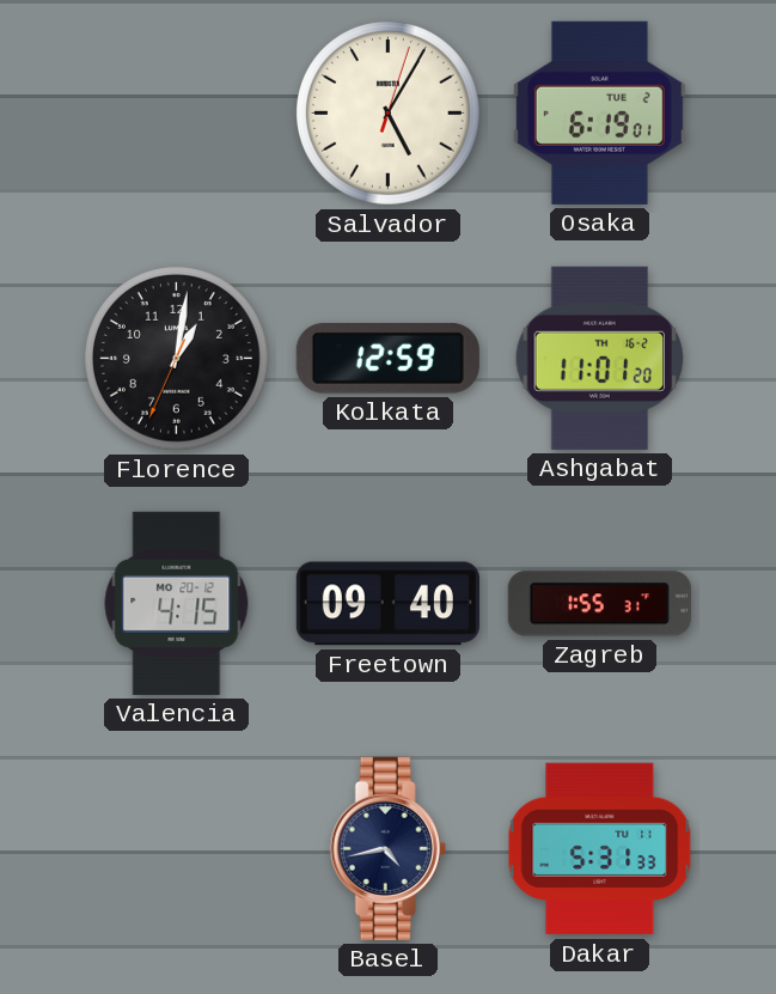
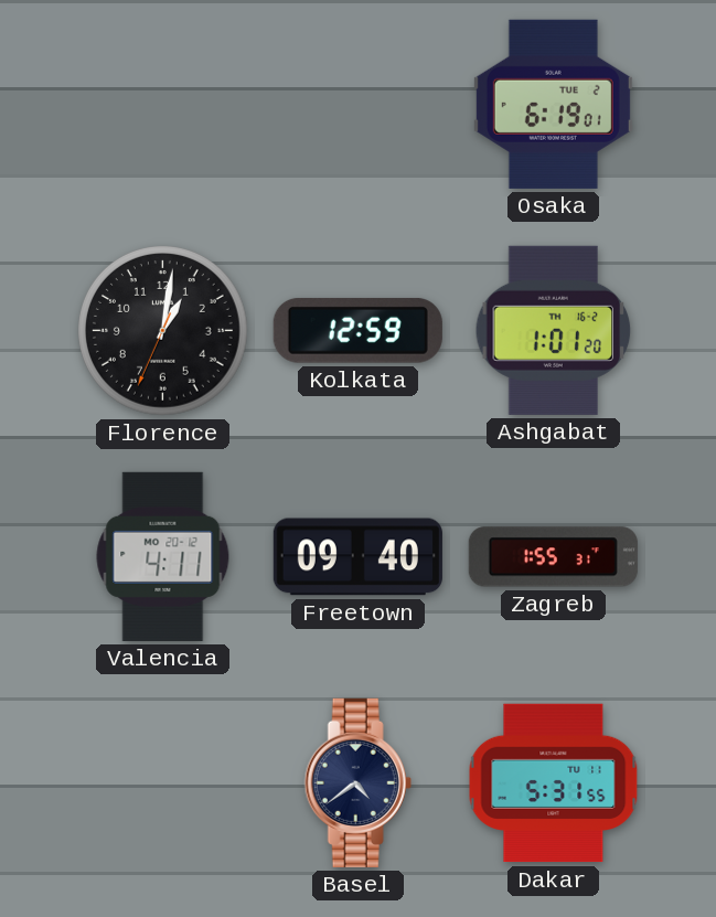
Salvador: 5:05 -> none
Ashgabat: 11:01 -> 1:01
Valencia: 4:15 -> 4:11
Basel: 4:43 -> 4:39
Dakar: 5:31:33 -> 5:31:55
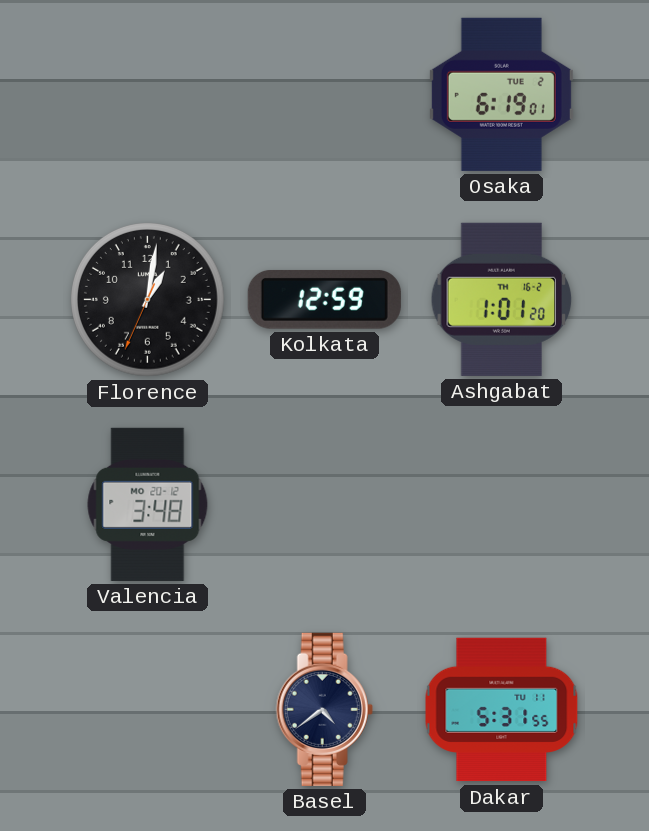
Valencia: 4:11 -> 3:48
Freetown: 09:40 -> none
Zagreb: 1:55 -> none
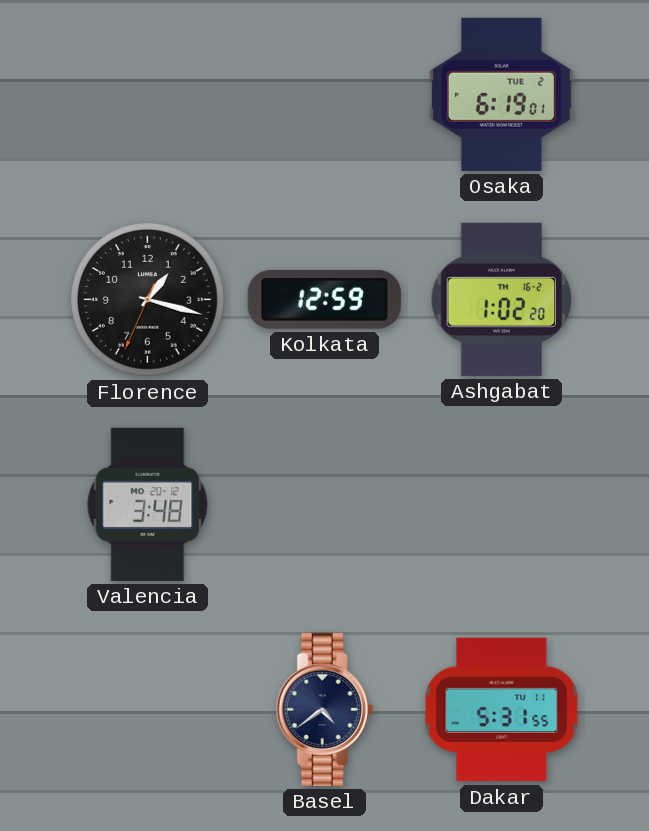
Florence: 1:01 -> 1:17
Ashgabat: 1:01 -> 1:02
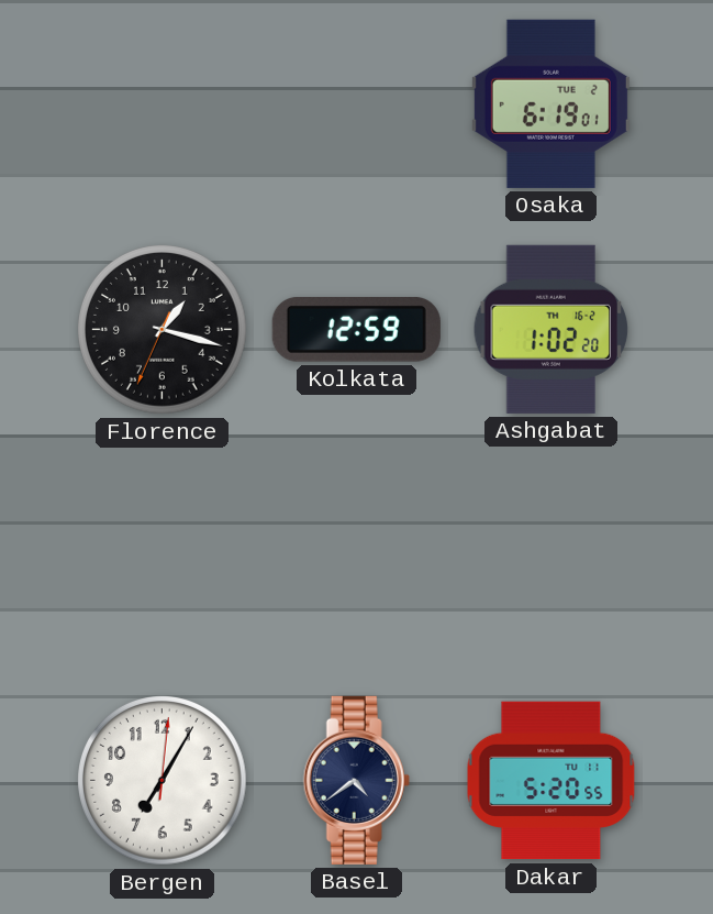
Valencia: 3:48 -> none
Bergen: none -> 7:05
Dakar: 5:31 -> 5:20
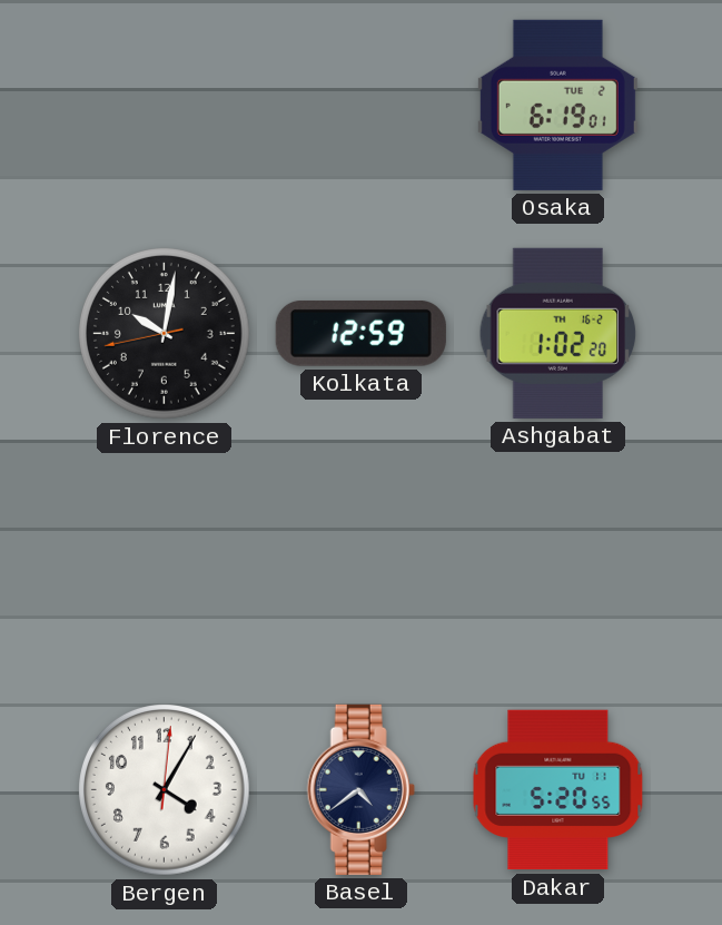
Florence: 1:17 -> 10:01
Bergen: 7:05 -> 4:05
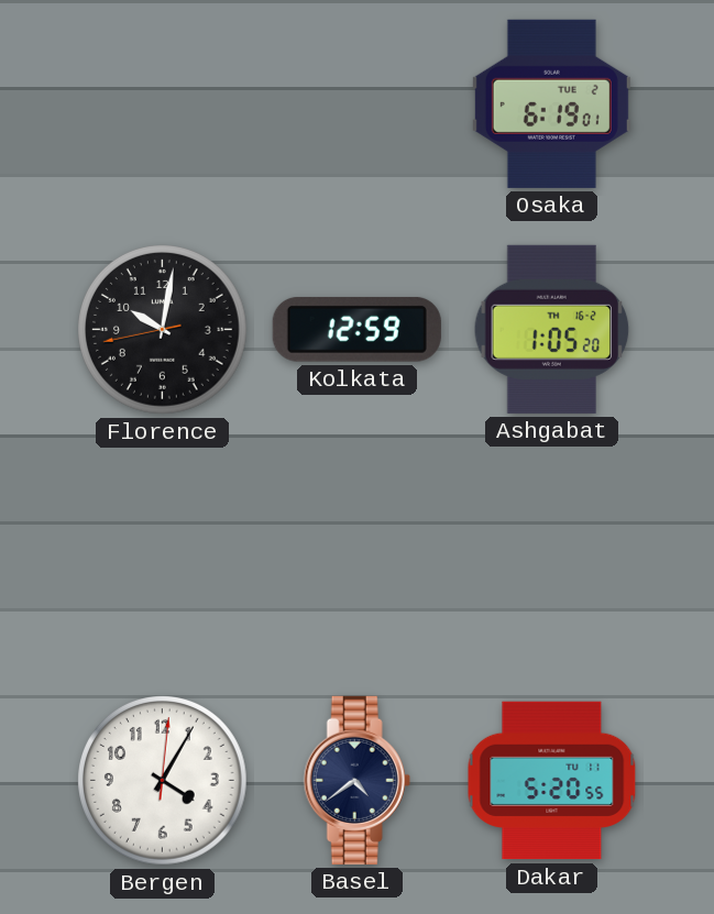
Ashgabat: 1:02 -> 1:05
